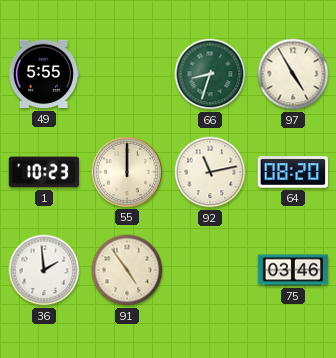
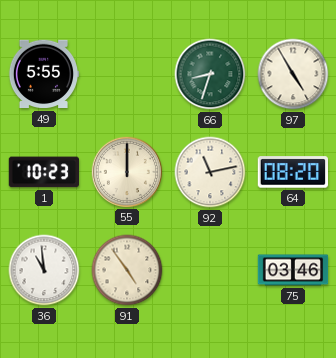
36: 1:59 -> 10:59
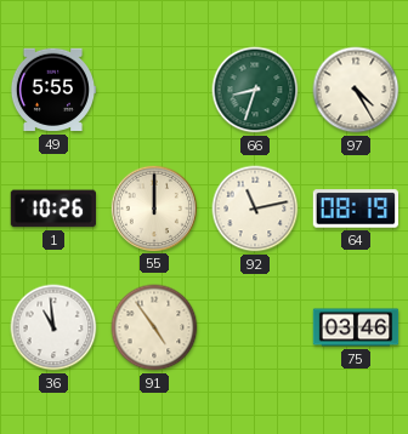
97: 4:55 -> 4:25
1: 10:23 -> 10:26
64: 08:20 -> 08:19
